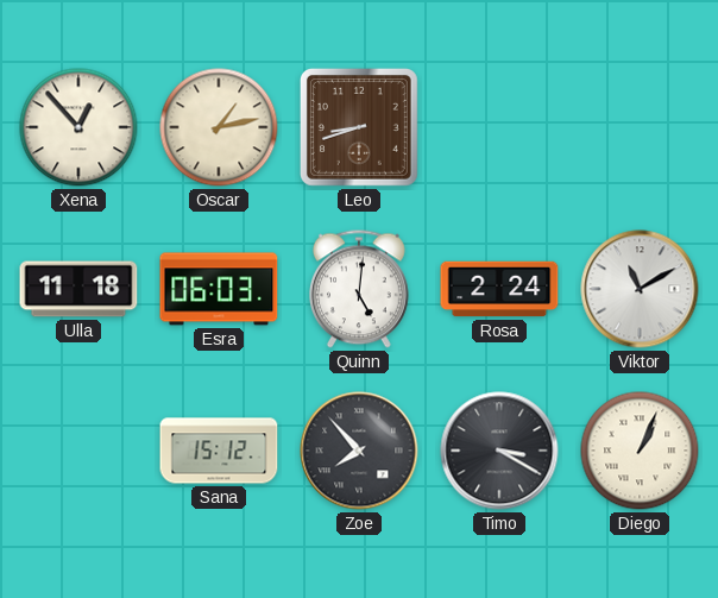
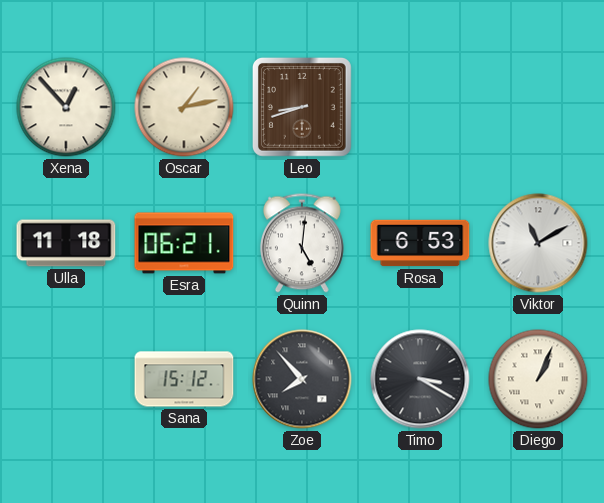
Esra: 06:03 -> 06:21
Rosa: 2:24 -> 6:53
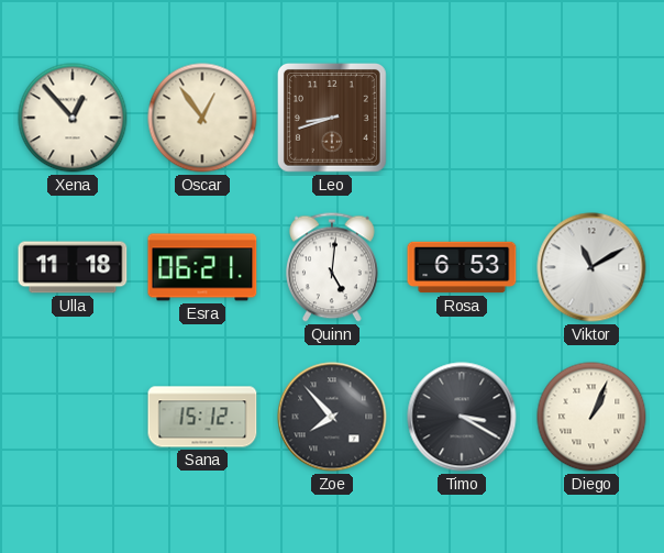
Oscar: 1:13 -> 12:54
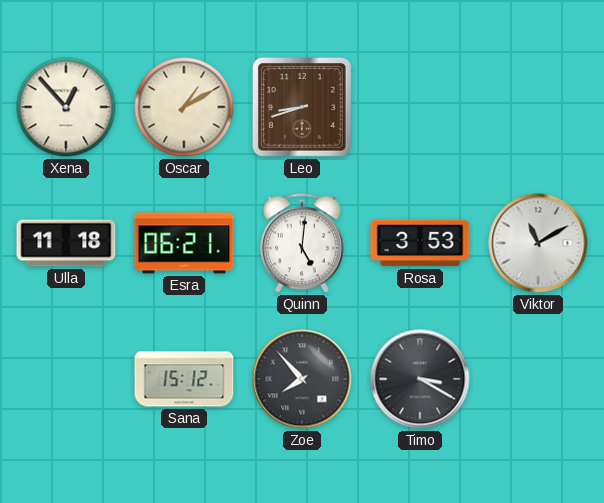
Oscar: 12:54 -> 1:10
Rosa: 6:53 -> 3:53
Diego: 1:04 -> none
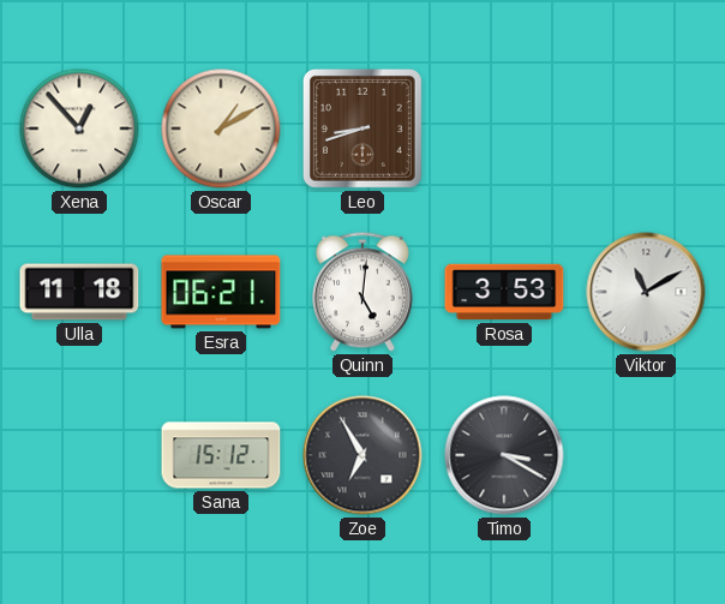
Zoe: 7:53 -> 6:55
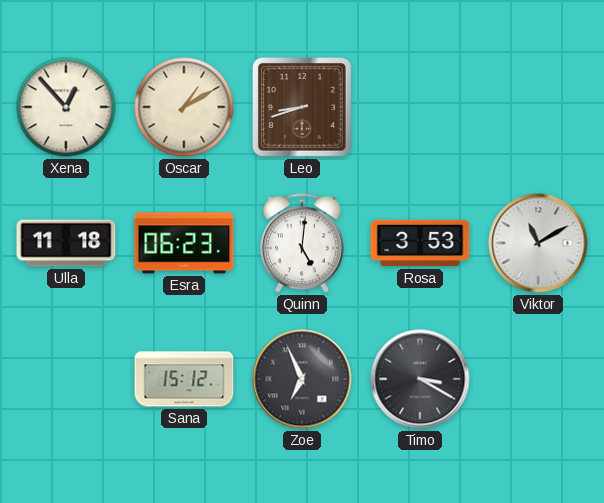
Esra: 06:21 -> 06:23
Zoe: 6:55 -> 6:56
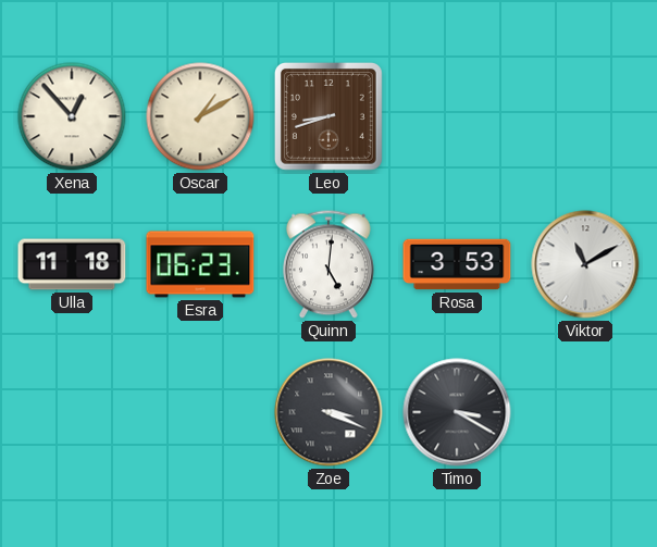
Sana: 15:12 -> none
Zoe: 6:56 -> 3:19
